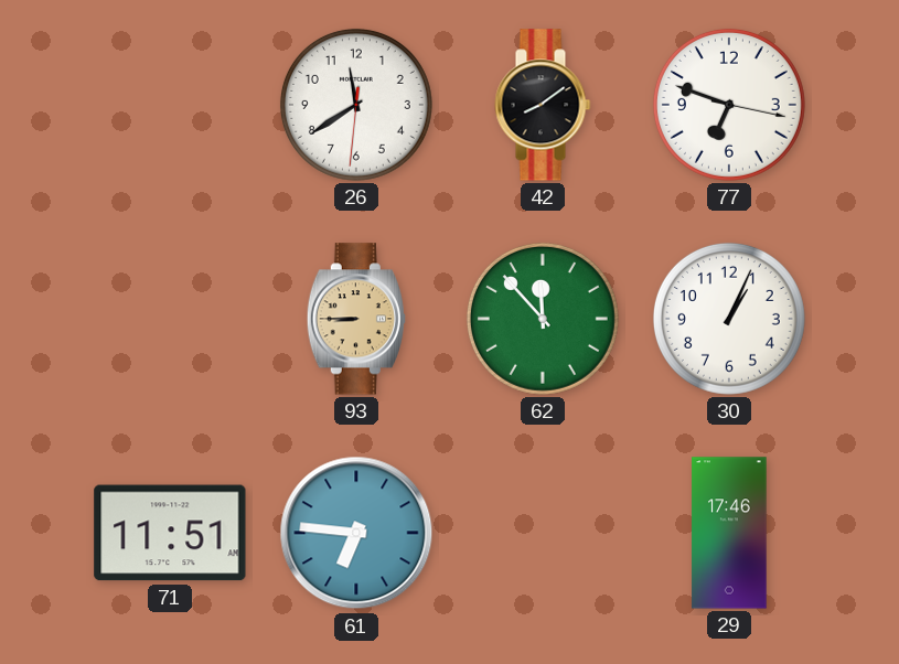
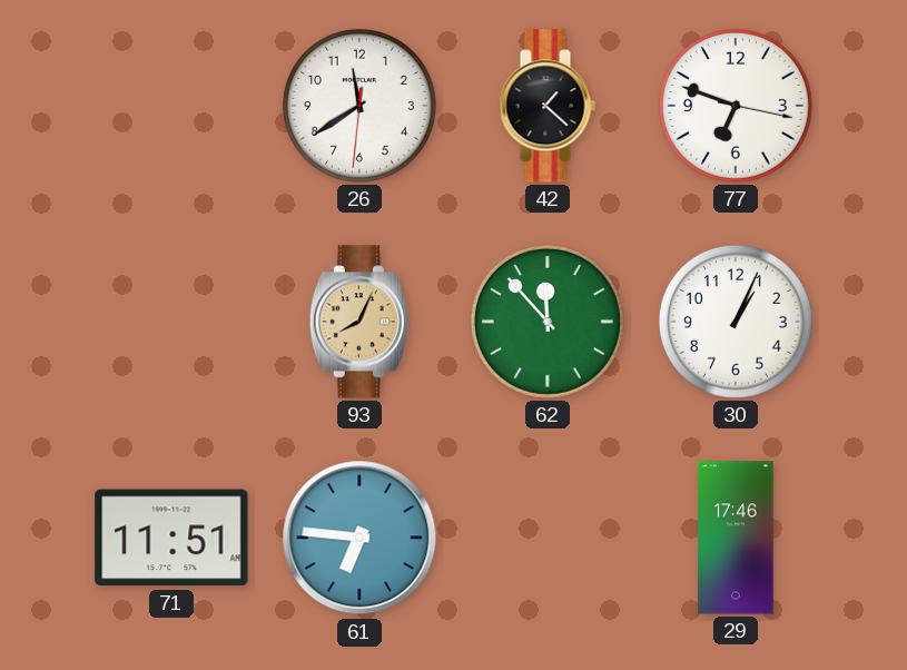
42: 8:09 -> 1:22
93: 8:45 -> 8:04
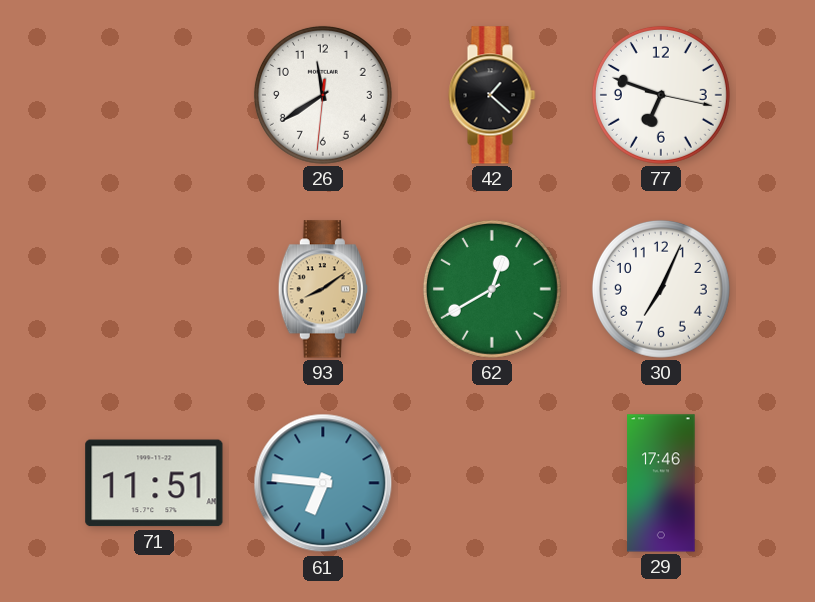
93: 8:04 -> 8:09
62: 11:53 -> 12:40
30: 1:04 -> 7:04
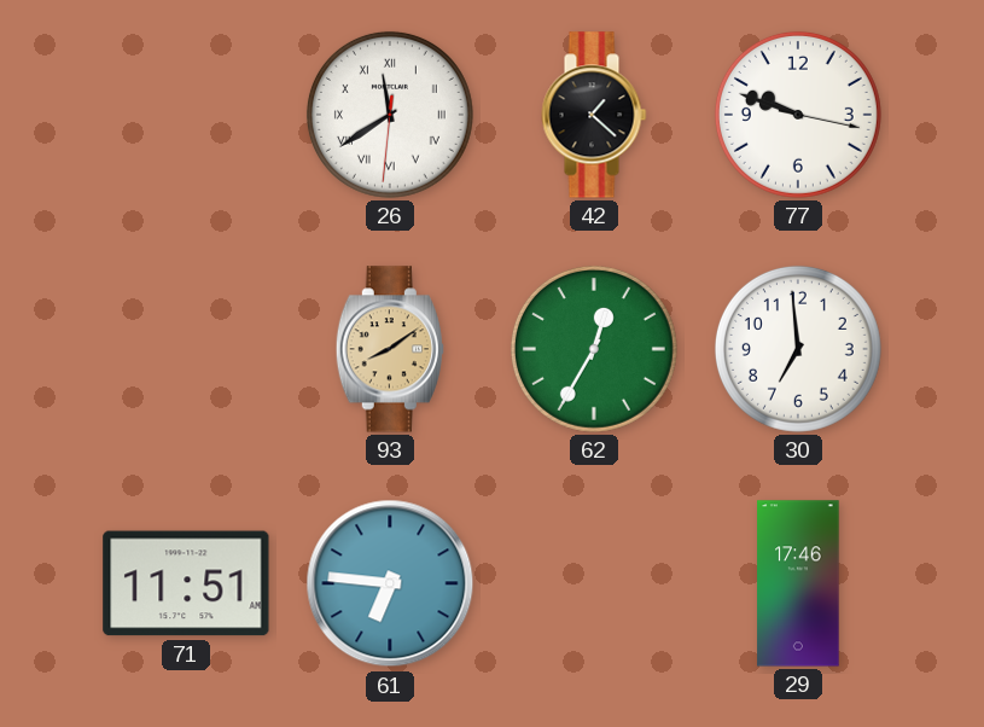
26 numerals: Arabic -> Roman
77: 6:48 -> 9:48
62: 12:40 -> 12:35
30: 7:04 -> 6:59
